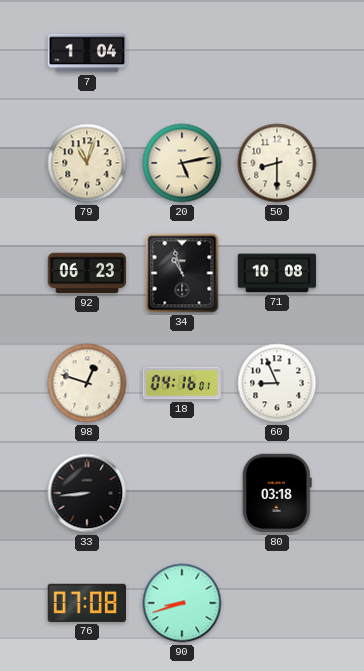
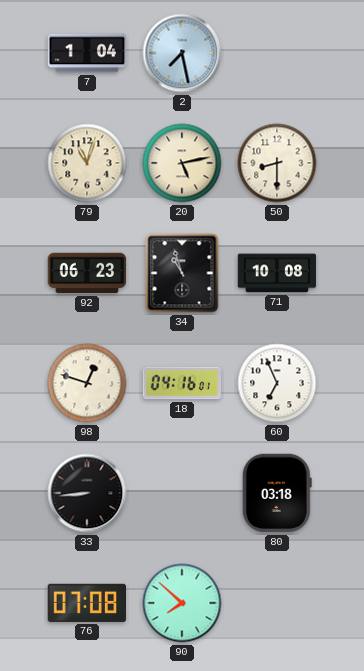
2: none -> 7:28
60: 8:56 -> 6:56
90: 8:42 -> 7:52
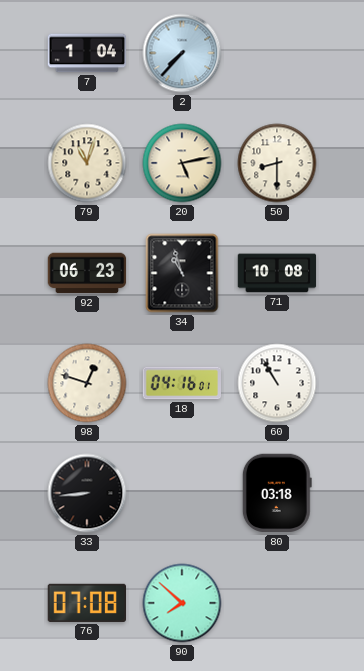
2: 7:28 -> 7:37
60: 6:56 -> 10:55
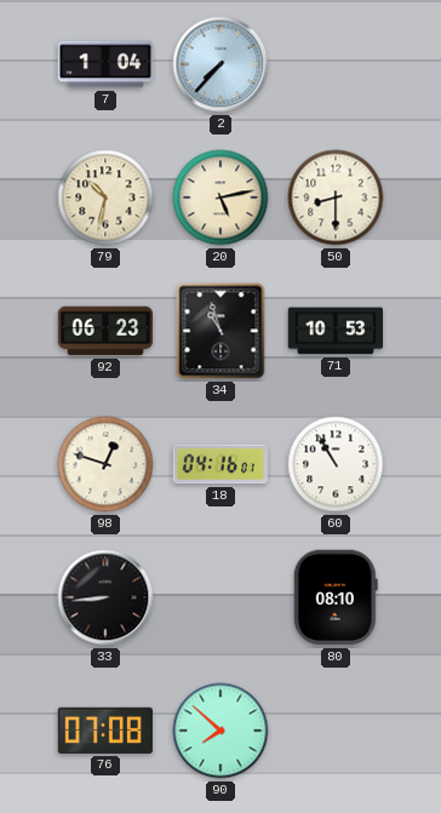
79: 11:03 -> 10:32
71: 10:08 -> 10:53
80: 03:18 -> 08:10
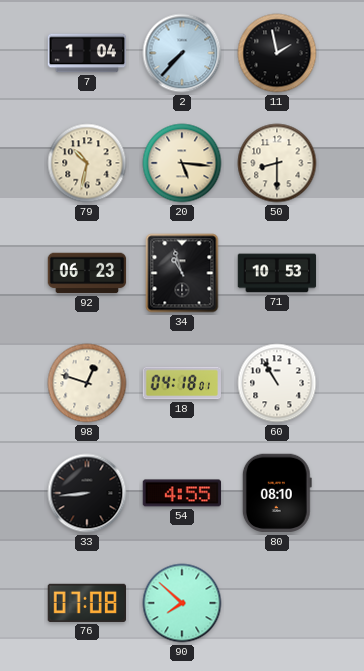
11: none -> 1:58
20: 5:13 -> 5:16
18: 04:16 -> 04:18
54: none -> 4:55
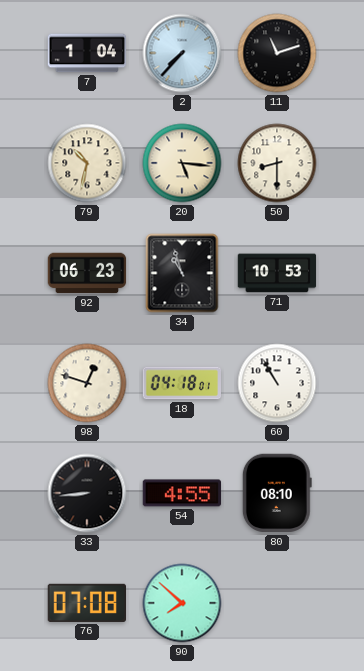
11: 1:58 -> 11:12
